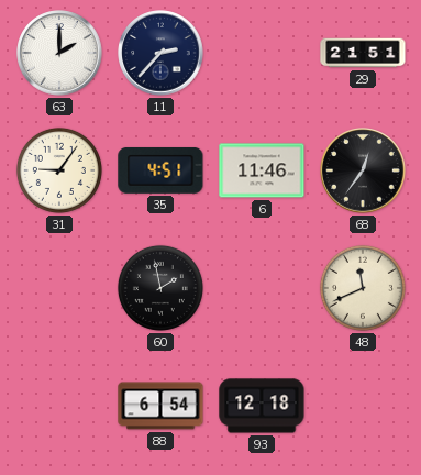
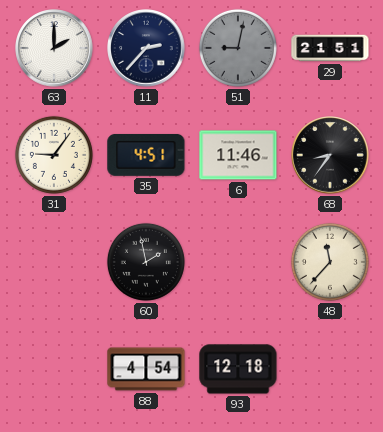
51: none -> 9:02
68: 12:36 -> 8:36
48: 11:41 -> 11:37
88: 6:54 -> 4:54
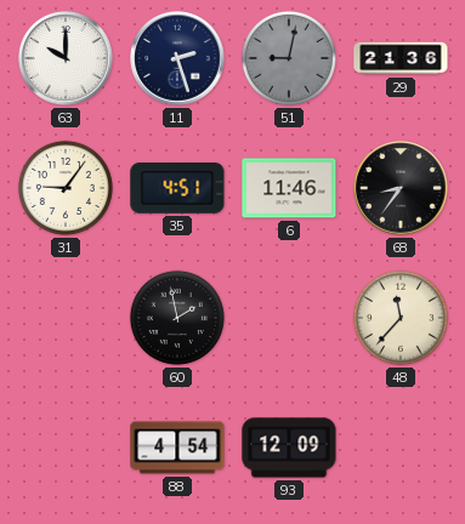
63: 2:00 -> 10:00
11: 2:37 -> 2:27
29: 21:51 -> 21:36
93: 12:18 -> 12:09
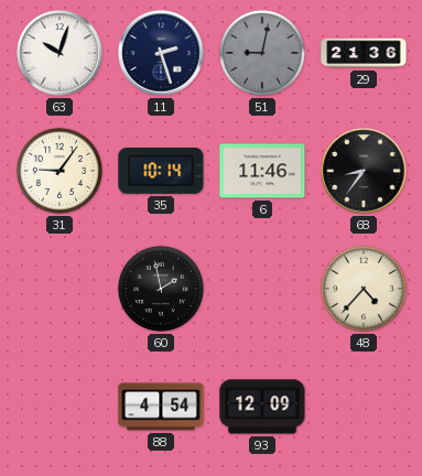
63: 10:00 -> 10:03
35: 4:51 -> 10:14
48: 11:37 -> 4:37
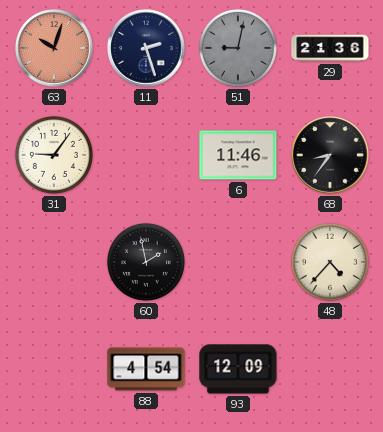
63 dial: white -> salmon
35: 10:14 -> none
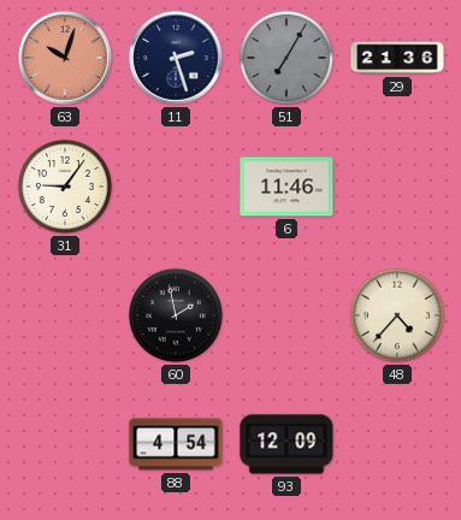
51: 9:02 -> 7:05
68: 8:36 -> none
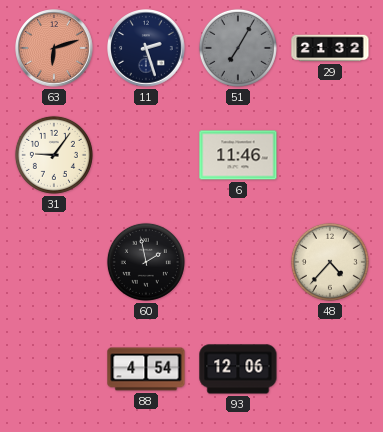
63: 10:03 -> 6:12
29: 21:36 -> 21:32
93: 12:09 -> 12:06
